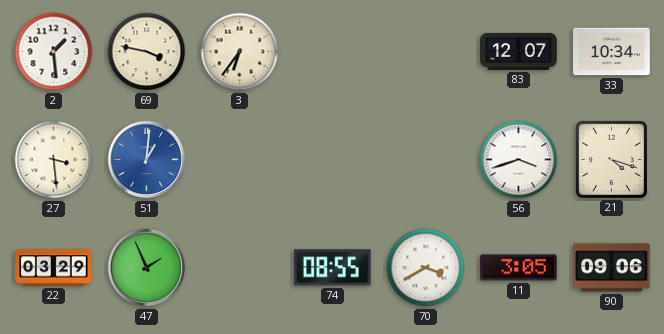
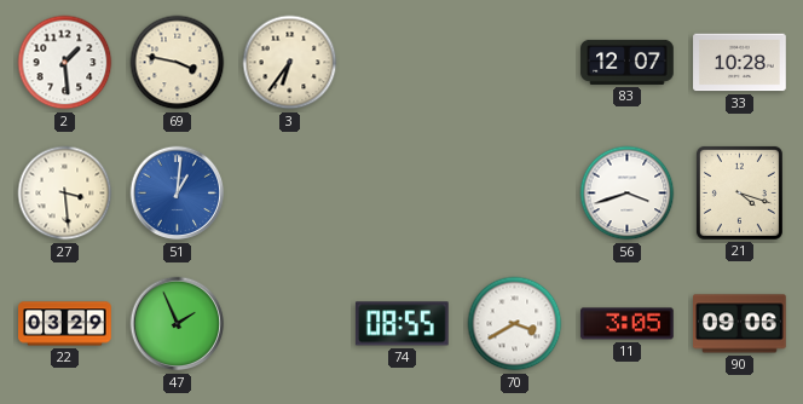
33: 10:34 -> 10:28
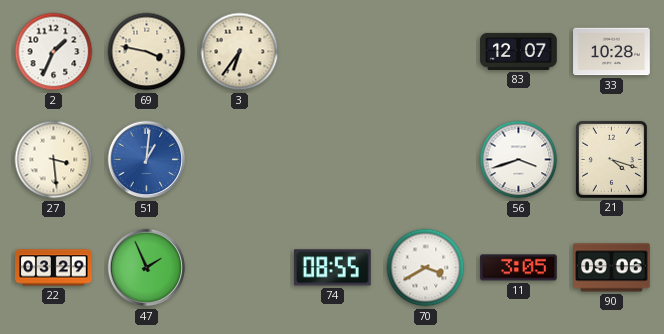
2: 1:29 -> 1:34
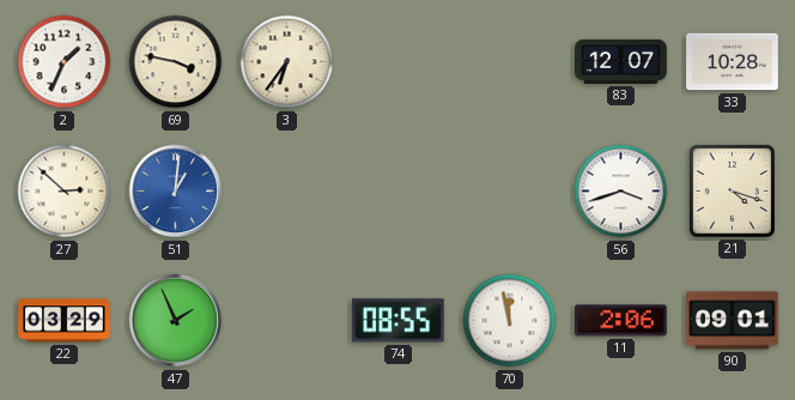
27: 3:29 -> 2:52
70: 3:40 -> 11:58
11: 3:05 -> 2:06
90: 09:06 -> 09:01
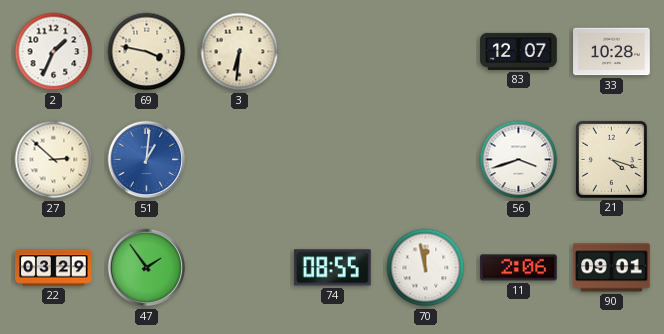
3: 6:36 -> 6:31
47: 1:56 -> 1:54
